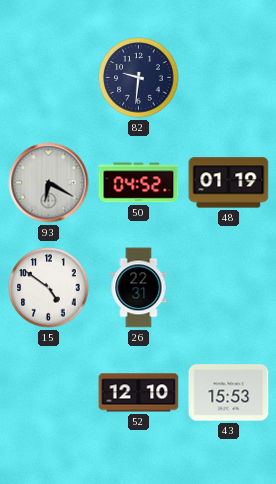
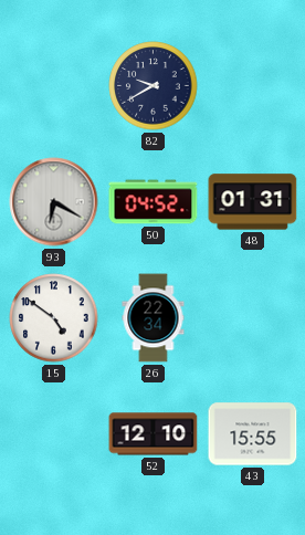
82: 9:31 -> 9:40
48: 01:19 -> 01:31
26: 22:31 -> 22:34
43: 15:53 -> 15:55
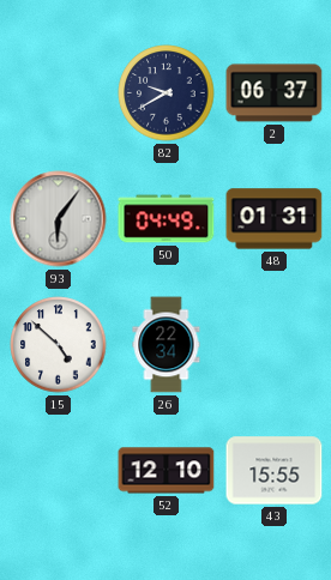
2: none -> 06:37
93: 6:20 -> 6:06
50: 04:52 -> 04:49
15: 4:51 -> 4:52
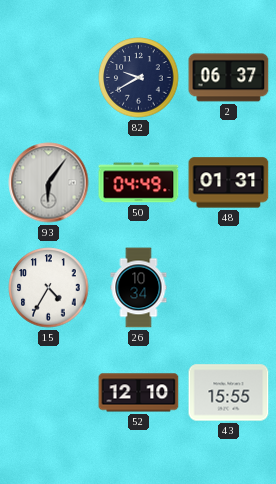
15: 4:52 -> 4:35
26: 22:34 -> 10:34
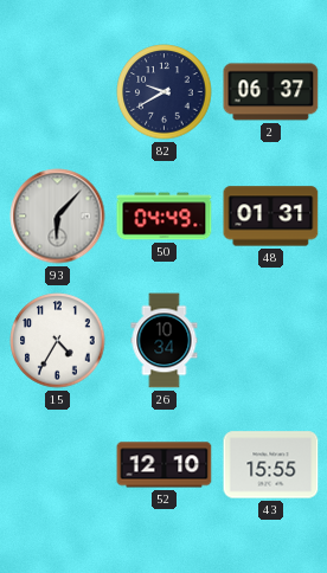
93: 6:06 -> 6:07
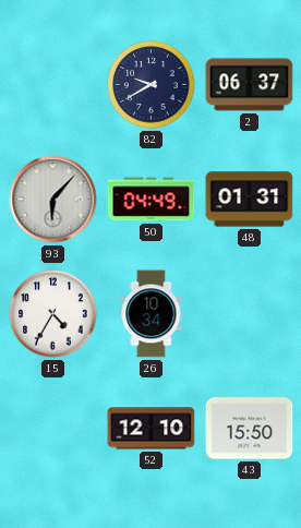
43: 15:55 -> 15:50
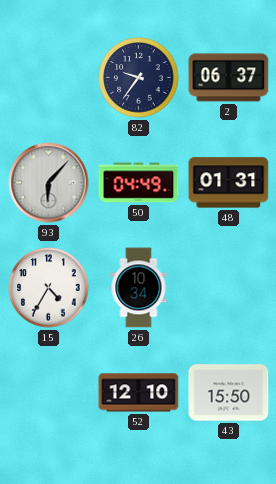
82: 9:40 -> 9:36
